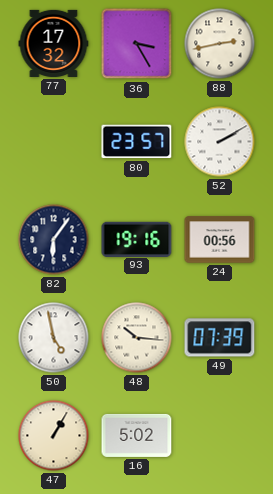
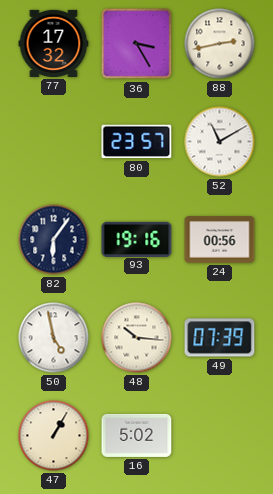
52: 2:10 -> 11:10
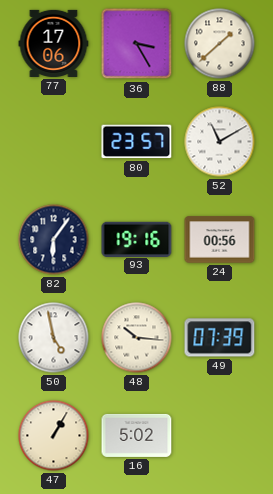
77: 17:32 -> 17:06
88: 2:43 -> 1:38
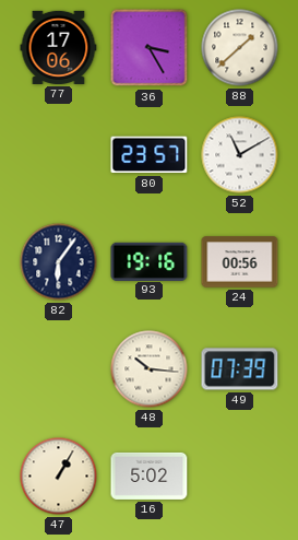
50: 4:58 -> none
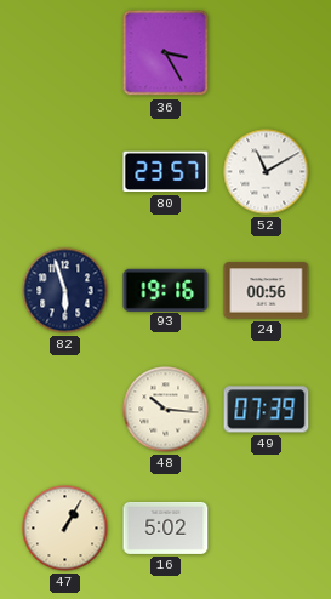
77: 17:06 -> none
88: 1:38 -> none
82: 6:06 -> 5:57
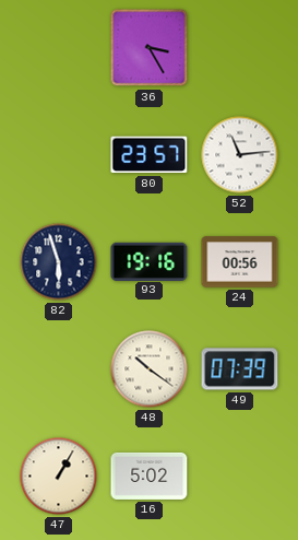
52: 11:10 -> 11:14
48: 10:16 -> 10:21
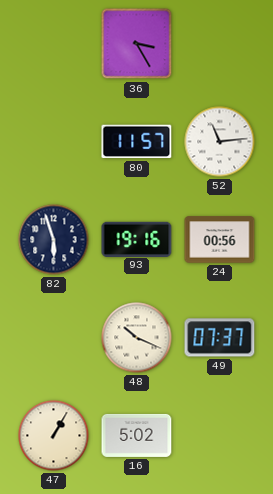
80: 23:57 -> 11:57
48: 10:21 -> 10:19
49: 07:39 -> 07:37
